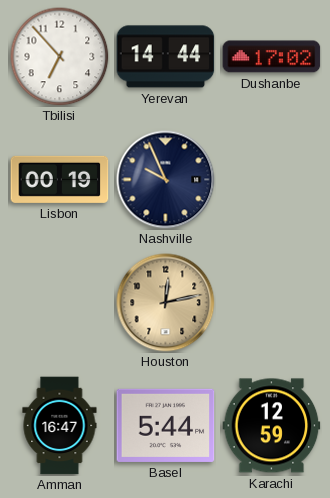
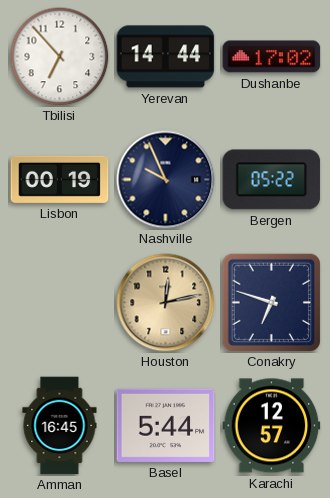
Bergen: none -> 05:22
Conakry: none -> 6:48
Amman: 16:47 -> 16:45
Karachi: 12:59 -> 12:57
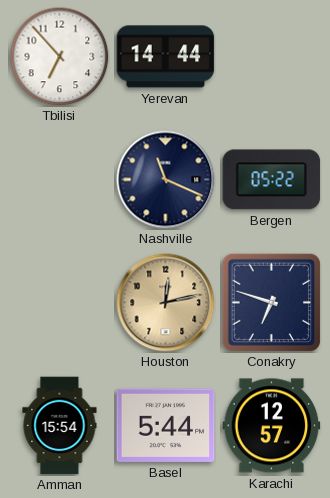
Dushanbe: 17:02 -> none
Lisbon: 00:19 -> none
Nashville: 9:56 -> 11:19
Amman: 16:45 -> 15:54
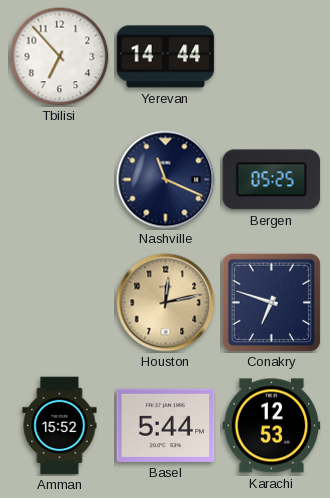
Bergen: 05:22 -> 05:25
Amman: 15:54 -> 15:52
Karachi: 12:57 -> 12:53
